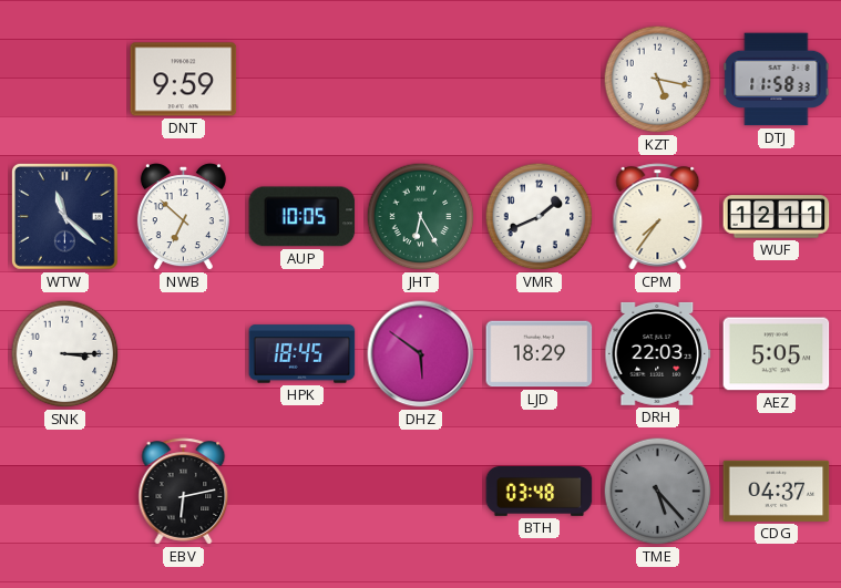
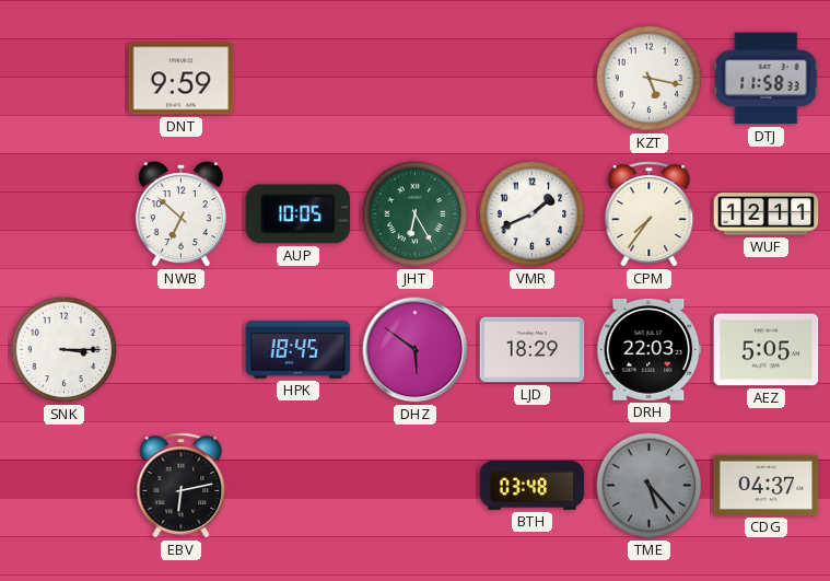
WTW: 11:22 -> none
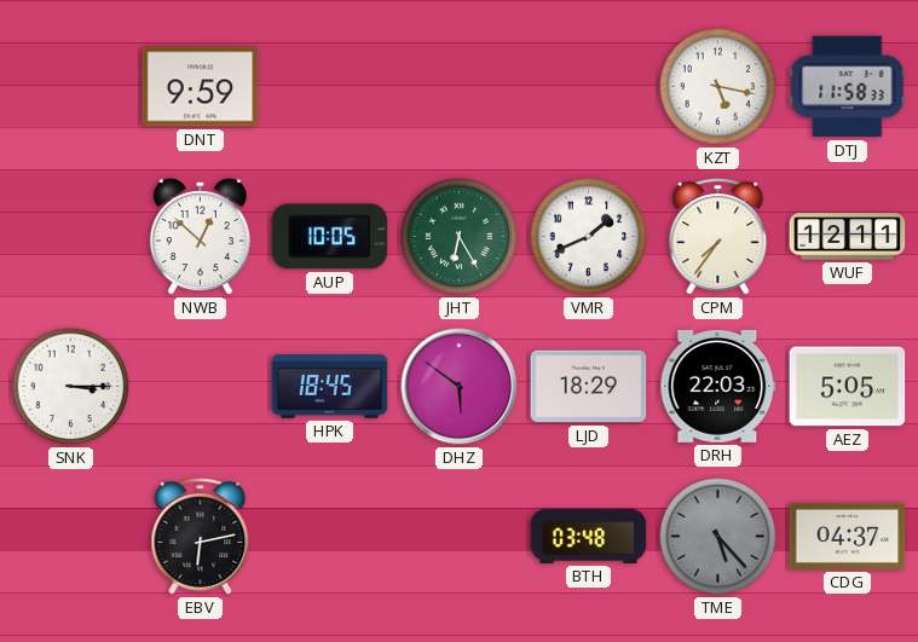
NWB: 6:52 -> 12:52
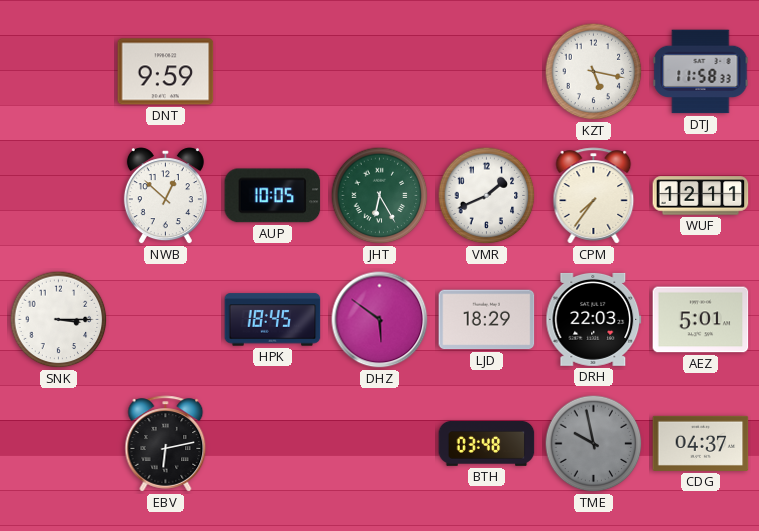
AEZ: 5:05 -> 5:01
TME: 5:23 -> 9:58
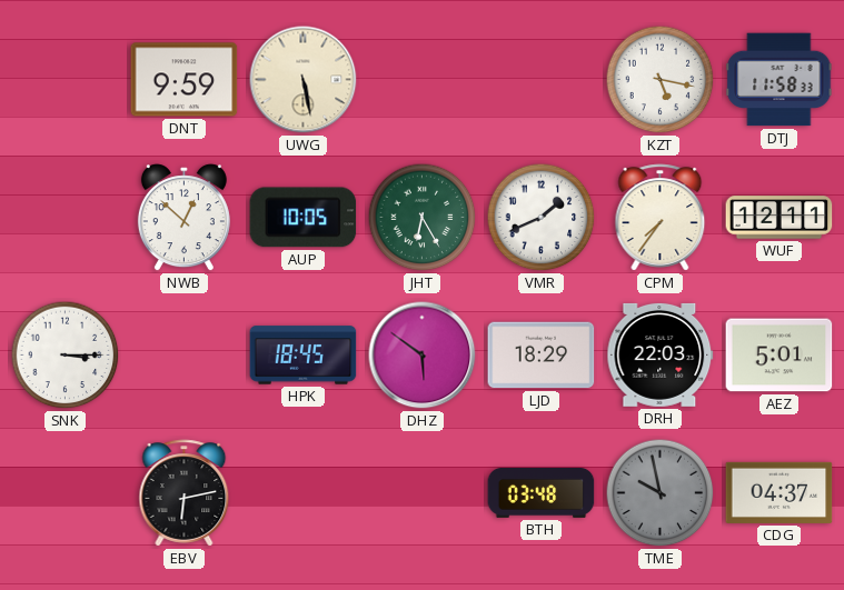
UWG: none -> 5:28
